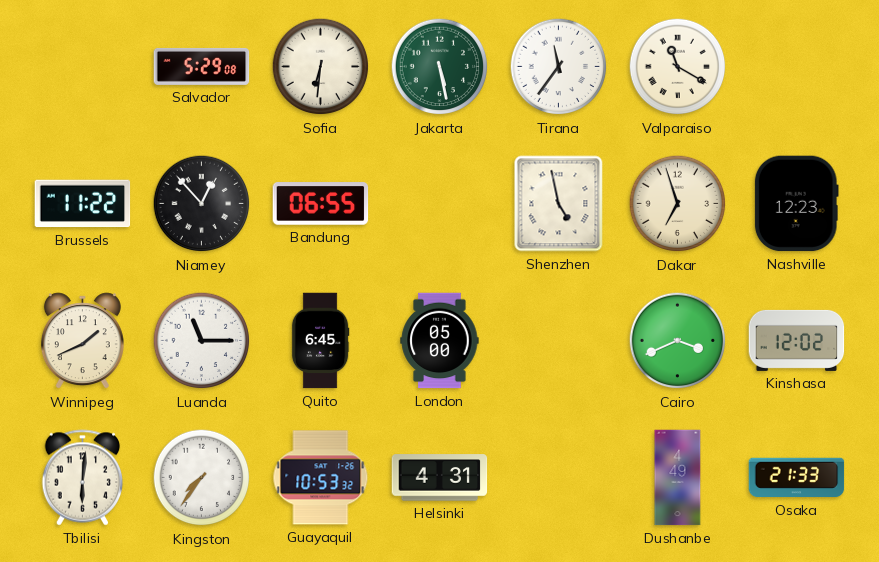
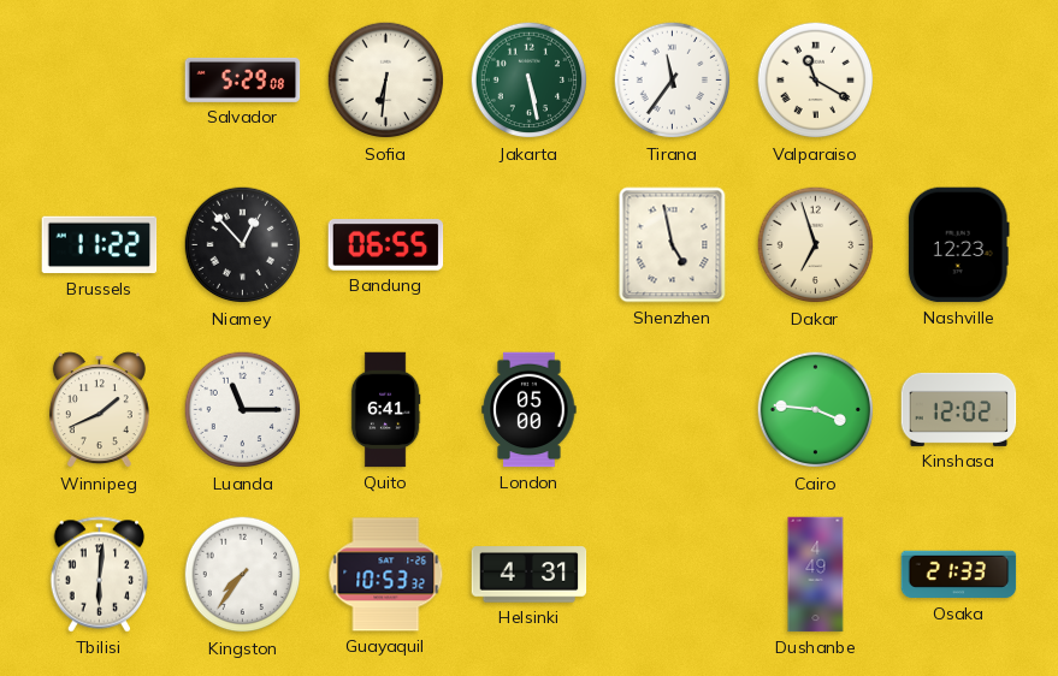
Quito: 6:45 -> 6:41
Cairo: 3:41 -> 3:46
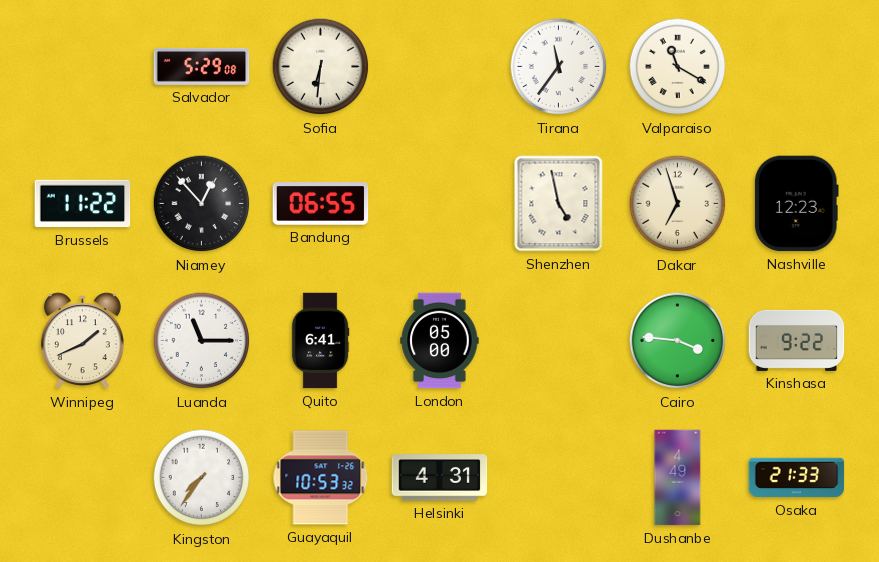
Jakarta: 5:28 -> none
Kinshasa: 12:02 -> 9:22
Tbilisi: 6:01 -> none
